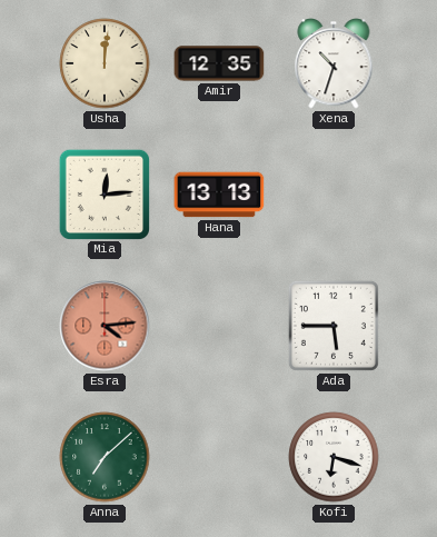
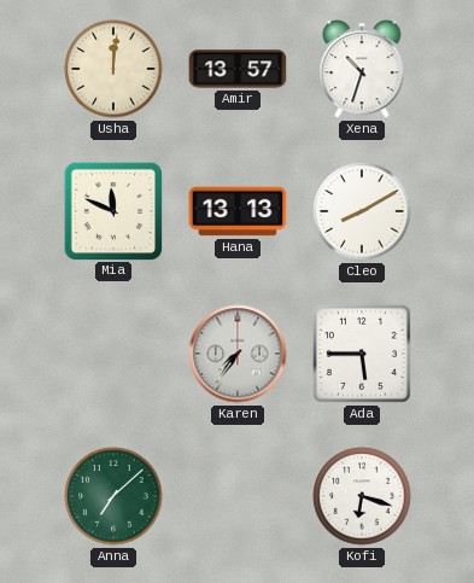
Amir: 12:35 -> 13:57
Mia: 12:14 -> 11:49
Cleo: none -> 8:10
Esra: 4:14 -> none
Karen: none -> 7:36
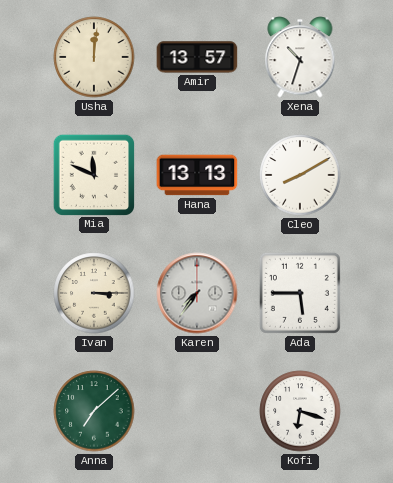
Ivan: none -> 3:15
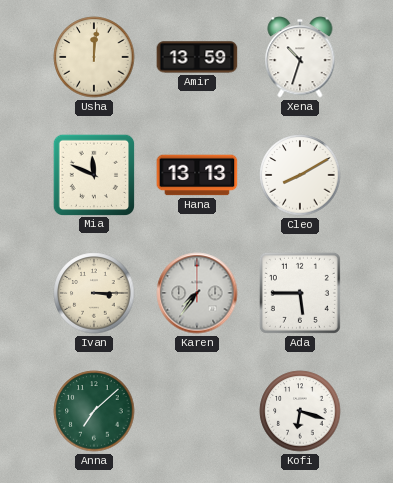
Amir: 13:57 -> 13:59
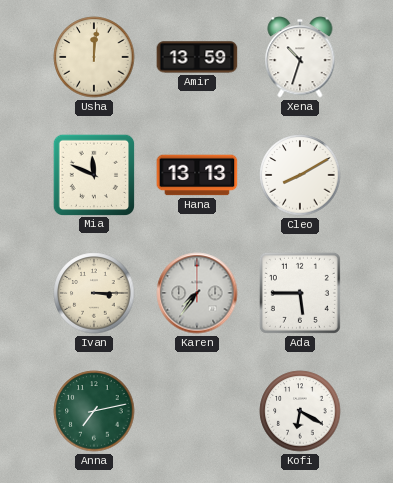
Anna: 7:08 -> 7:13
Kofi: 6:18 -> 6:20
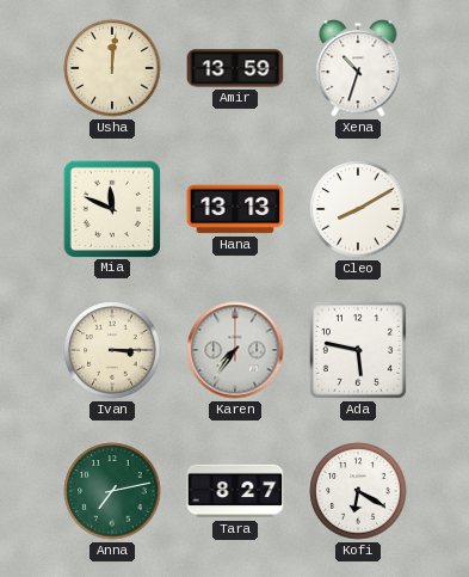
Ada: 5:45 -> 5:47
Tara: none -> 8:27
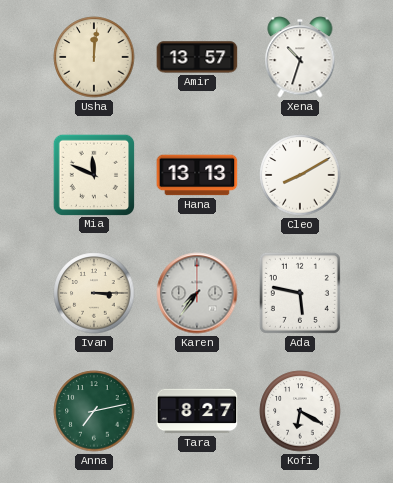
Amir: 13:59 -> 13:57
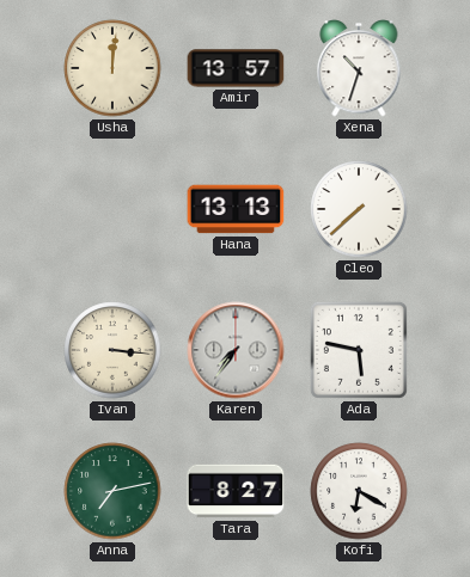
Mia: 11:49 -> none
Cleo: 8:10 -> 7:38
Ivan: 3:15 -> 3:16
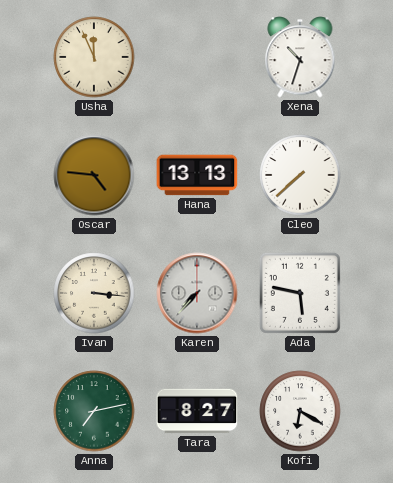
Usha: 12:01 -> 11:56
Amir: 13:57 -> none
Oscar: none -> 4:46
Karen: 7:36 -> 7:37
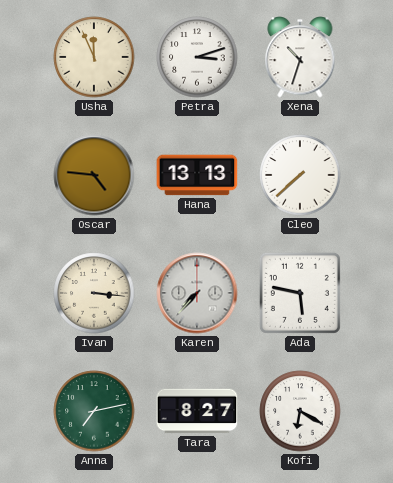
Petra: none -> 3:12
